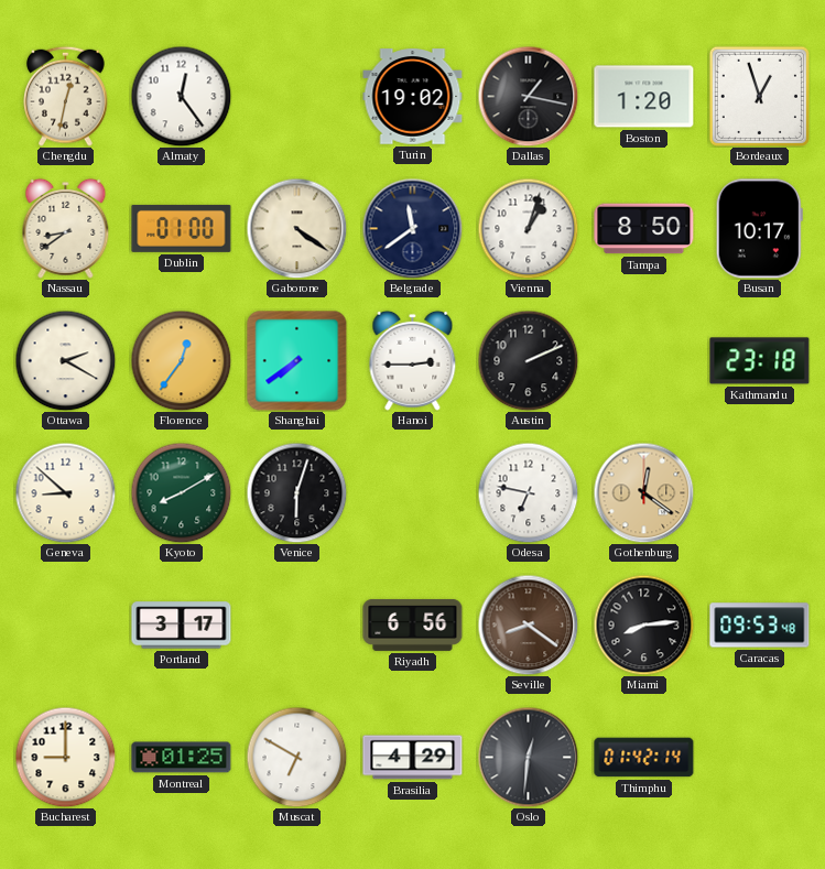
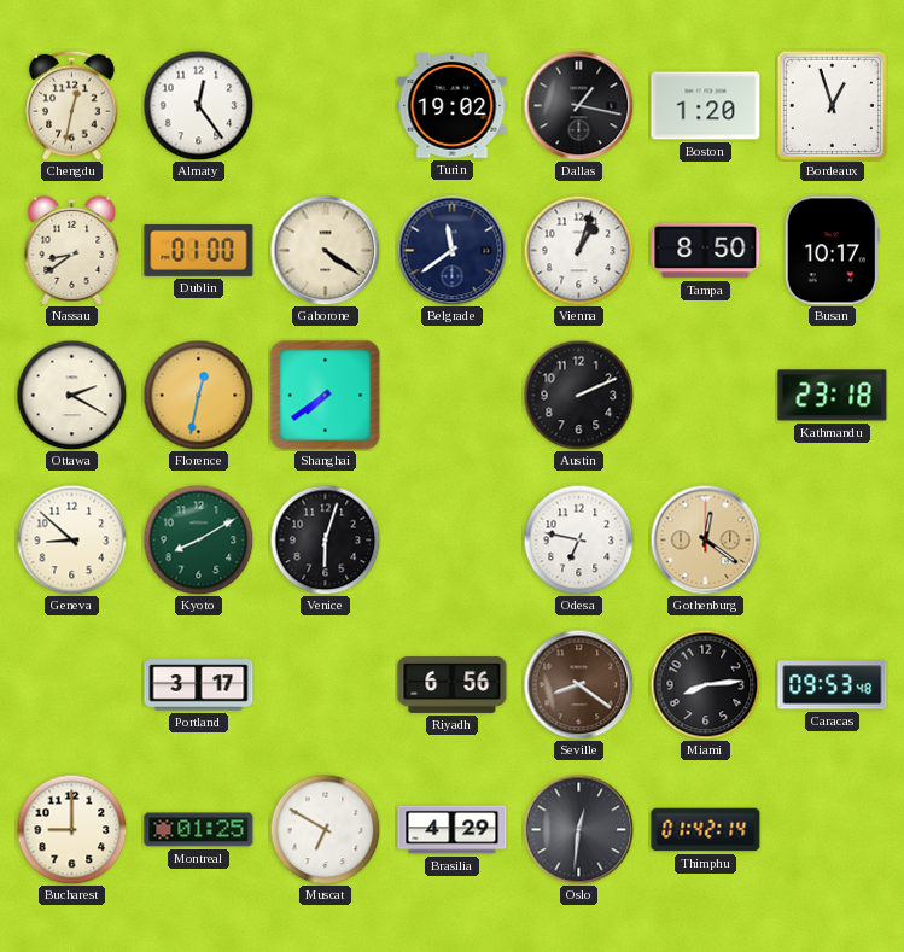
Florence: 12:36 -> 12:32
Hanoi: 2:45 -> none
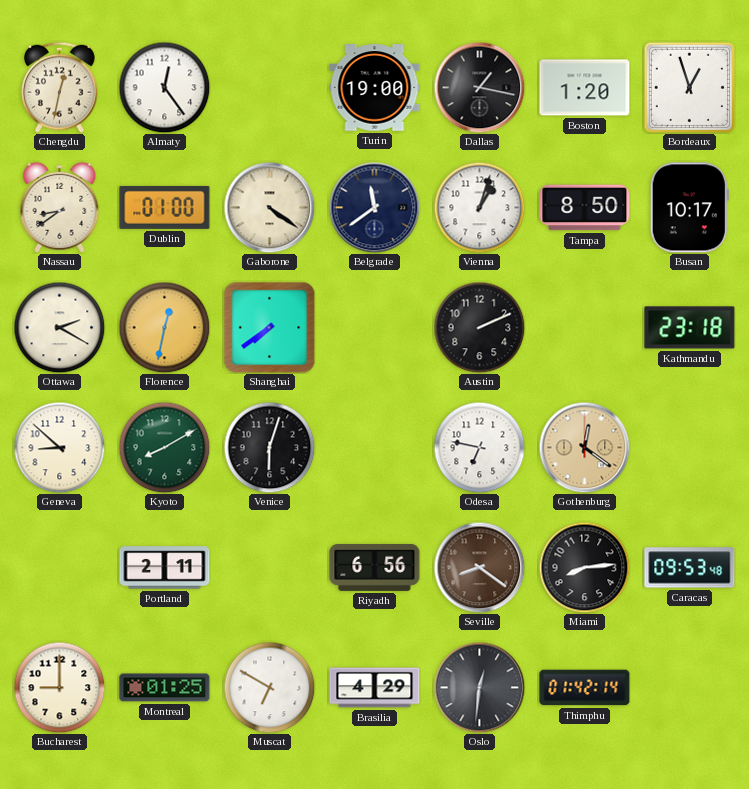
Turin: 19:02 -> 19:00
Portland: 3:17 -> 2:11
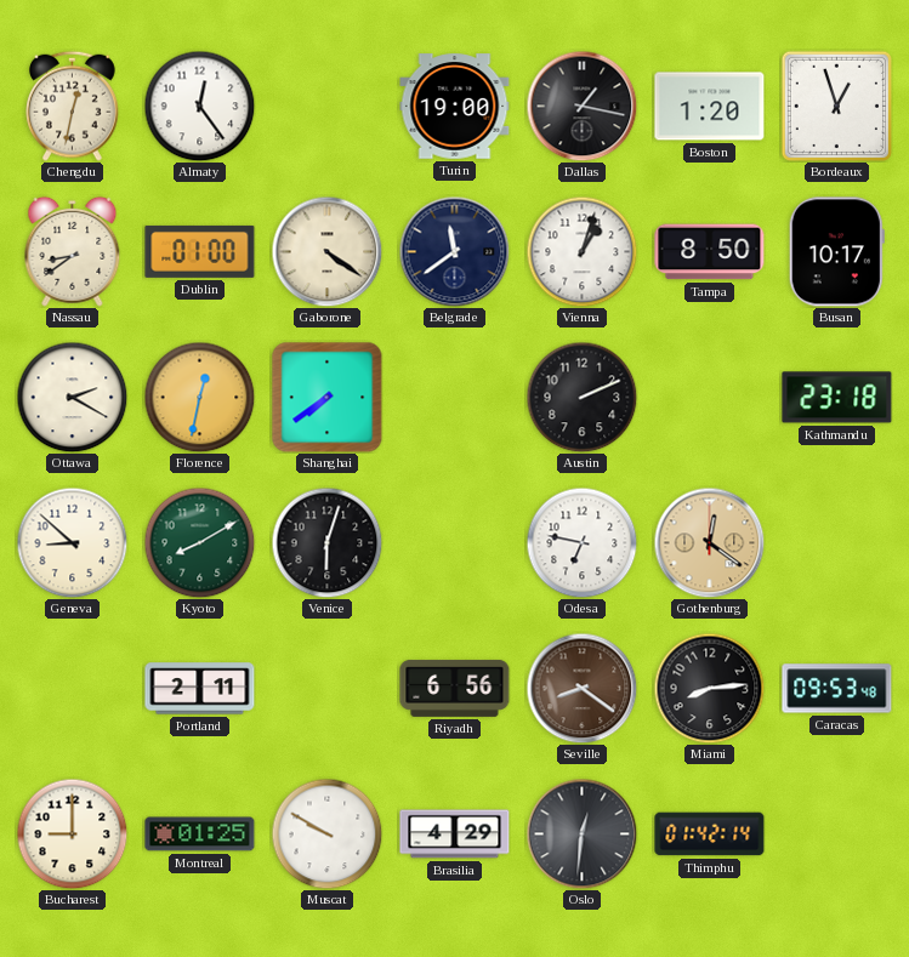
Muscat: 6:50 -> 9:50
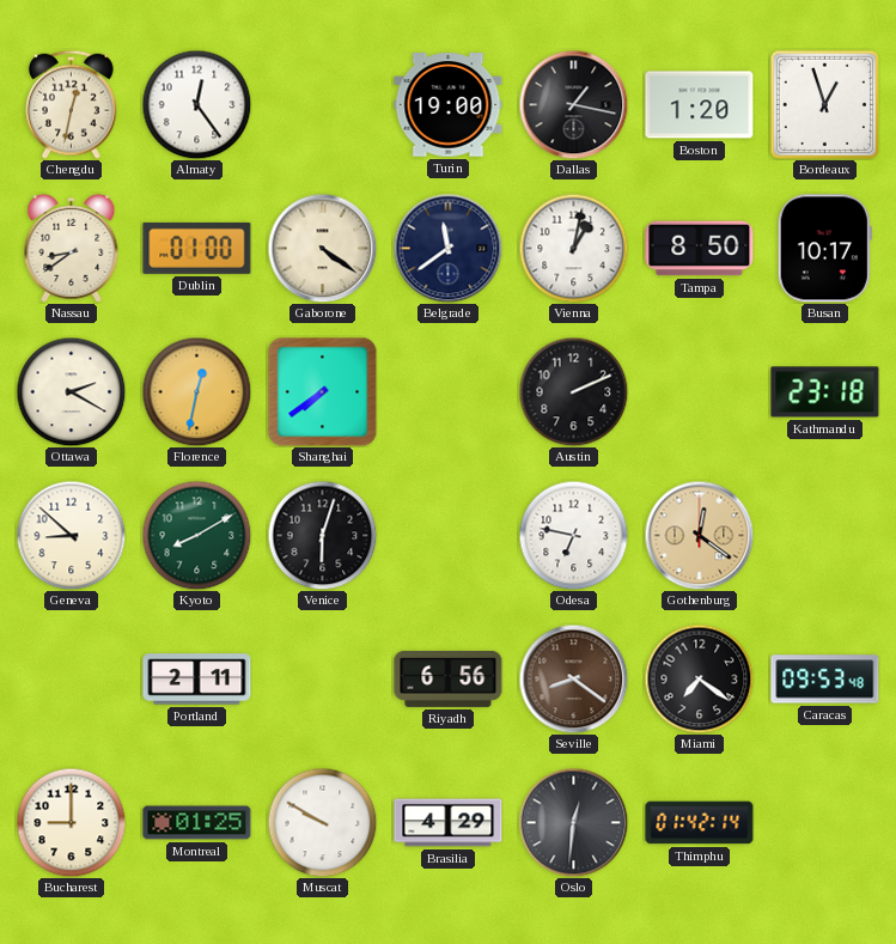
Vienna: 1:03 -> 1:02
Miami: 8:14 -> 7:21
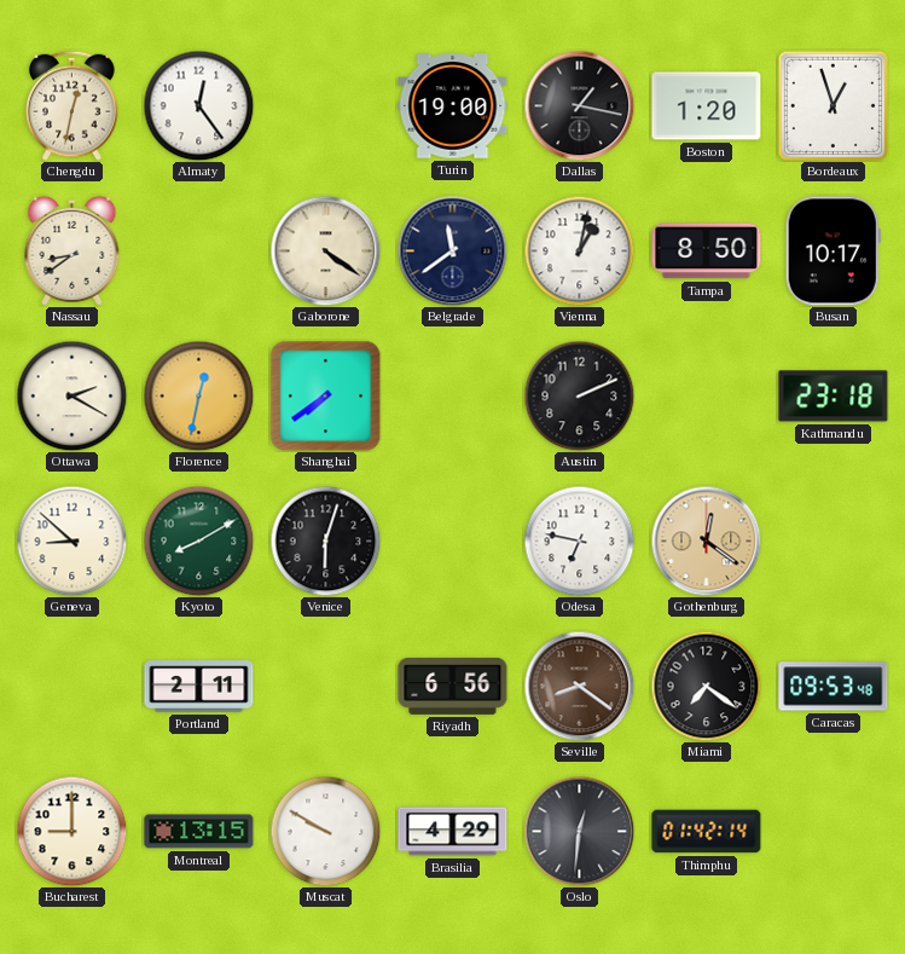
Dublin: 01:00 -> none
Montreal: 01:25 -> 13:15
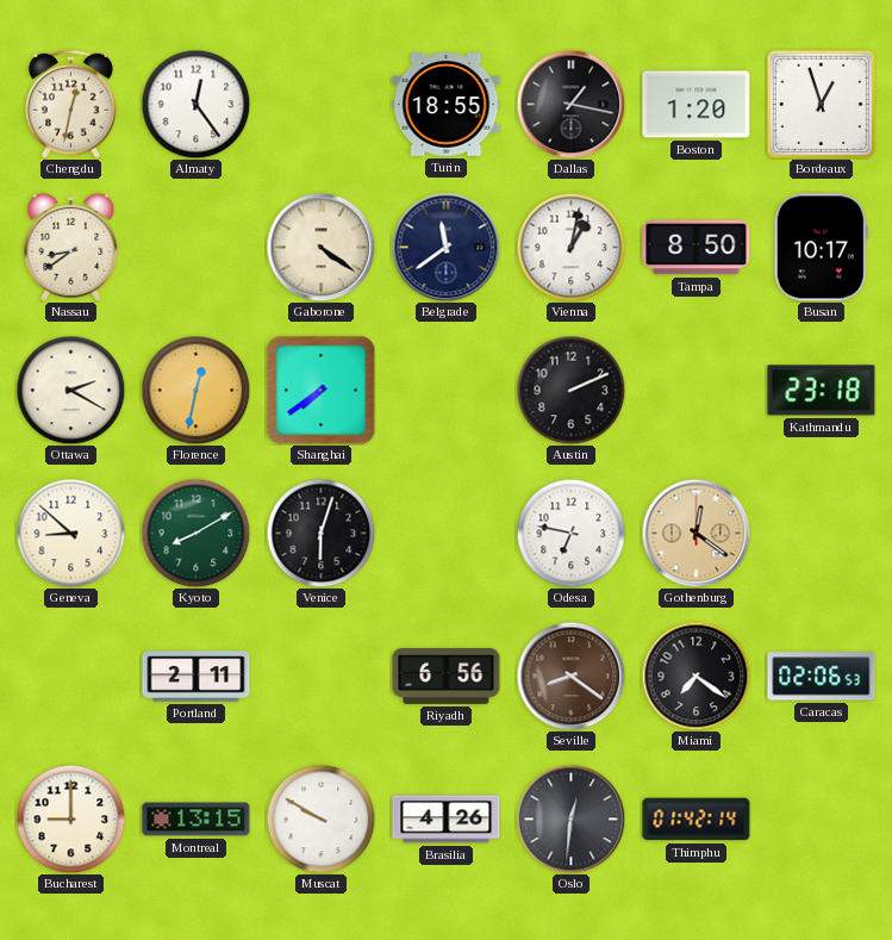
Turin: 19:00 -> 18:55
Caracas: 09:53 -> 02:06
Brasilia: 4:29 -> 4:26
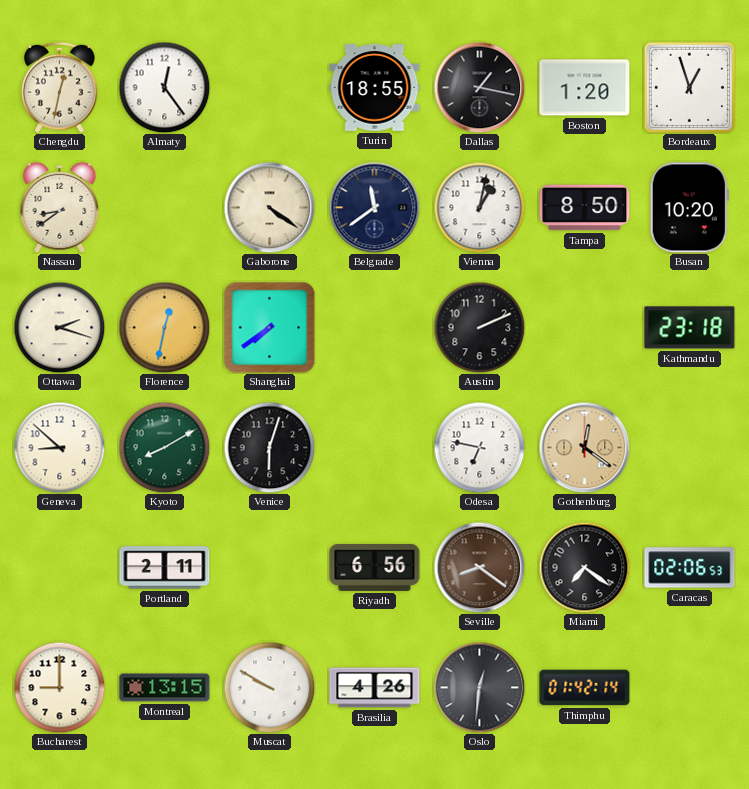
Busan: 10:17 -> 10:20
Ottawa: 2:20 -> 2:18
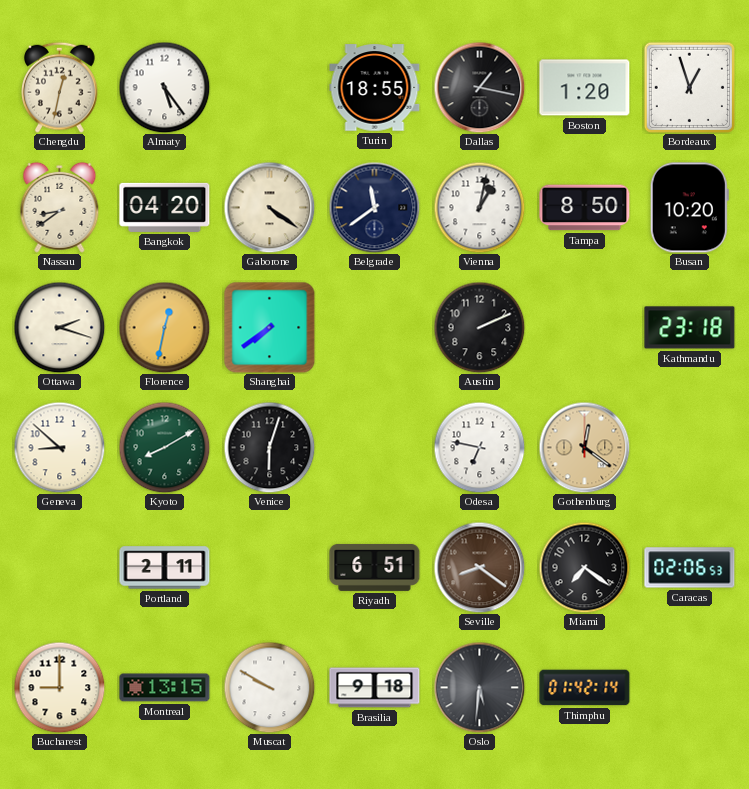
Almaty: 12:24 -> 5:24
Bangkok: none -> 04:20
Riyadh: 6:56 -> 6:51
Brasilia: 4:26 -> 9:18
Oslo: 12:31 -> 5:31
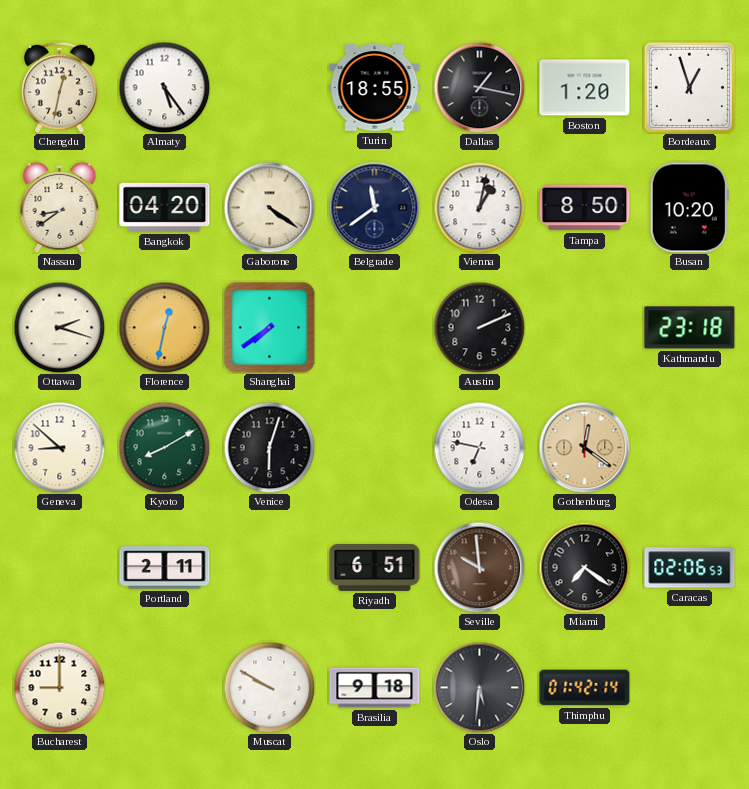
Seville: 8:21 -> 9:59
Montreal: 13:15 -> none
